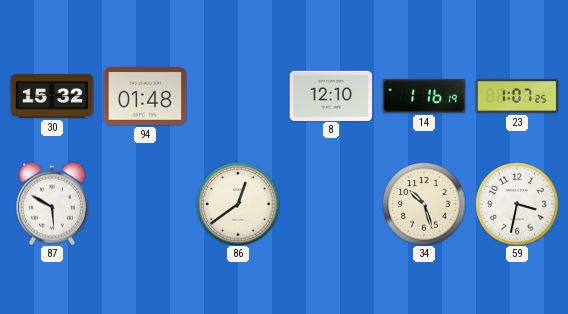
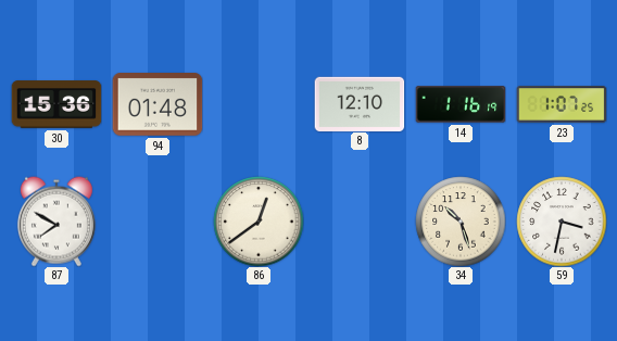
30: 15:32 -> 15:36
87: 5:50 -> 7:50
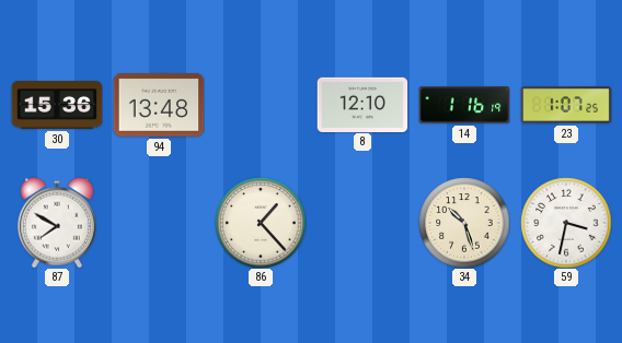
94: 01:48 -> 13:48
86: 12:39 -> 1:23
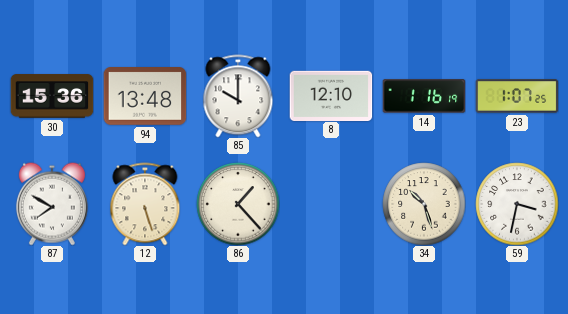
85: none -> 10:00
12: none -> 5:27
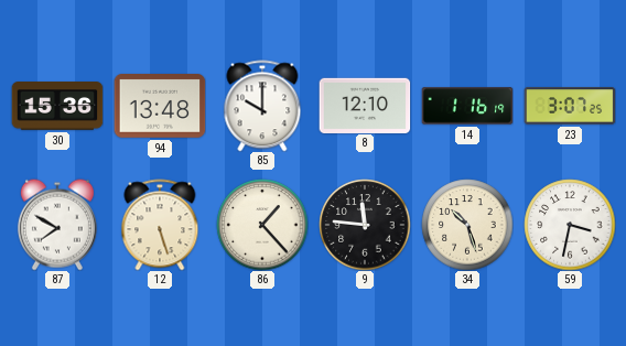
23: 1:07 -> 3:07
9: none -> 11:46
